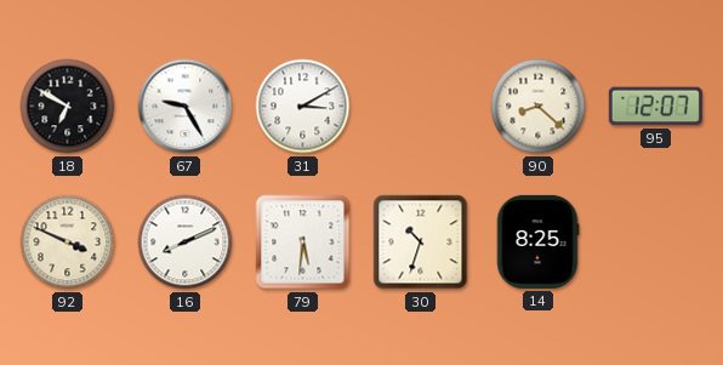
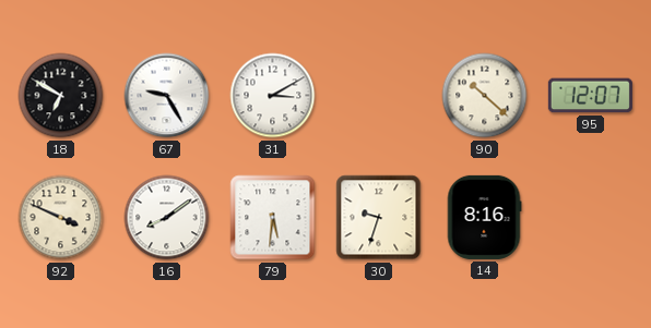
90: 8:22 -> 10:22
16: 8:11 -> 8:09
30: 10:33 -> 9:33
14: 8:25 -> 8:16
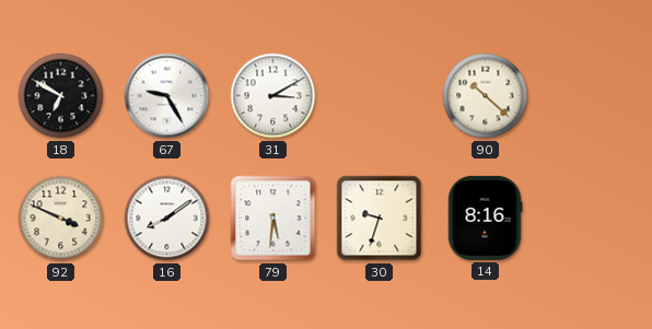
95: 12:07 -> none
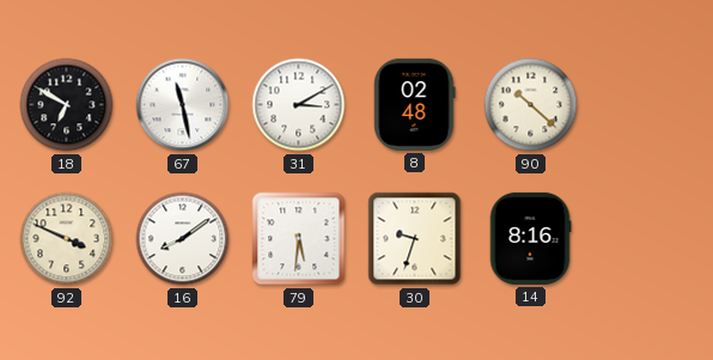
67: 9:25 -> 11:28
8: none -> 02:48
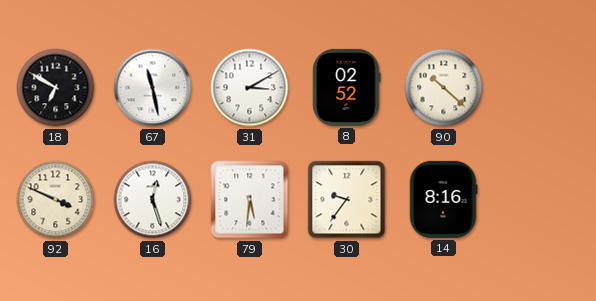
8: 02:48 -> 02:52
16: 8:09 -> 12:27
30: 9:33 -> 9:36
